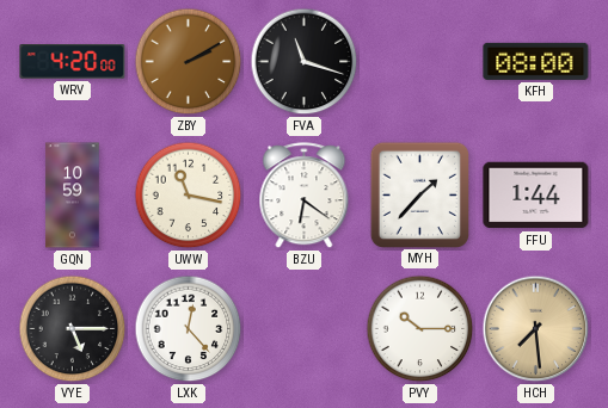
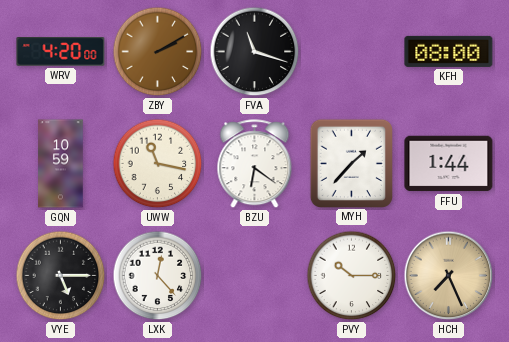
HCH: 7:29 -> 7:26
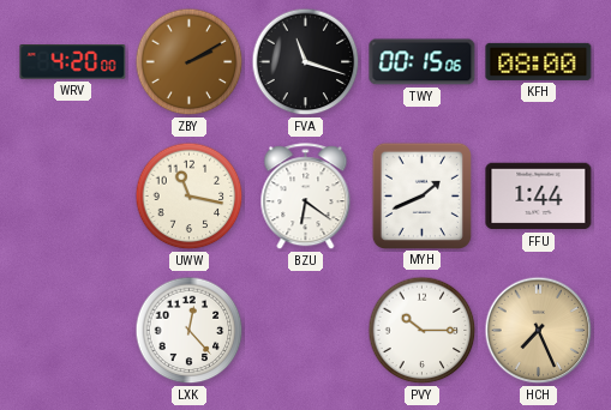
TWY: none -> 00:15
GQN: 10:59 -> none
MYH: 1:37 -> 1:41
VYE: 5:15 -> none
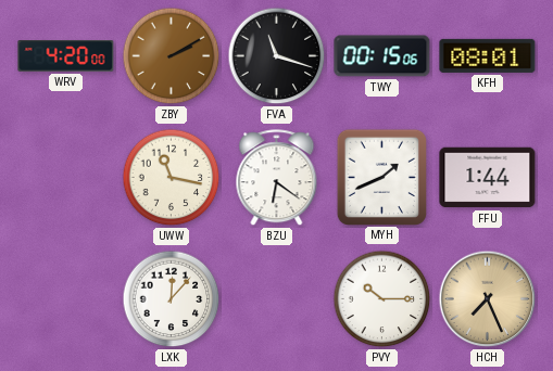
KFH: 08:00 -> 08:01
LXK: 12:23 -> 12:07
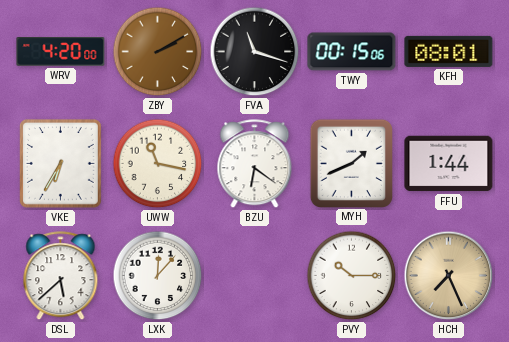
VKE: none -> 6:35
DSL: none -> 5:38
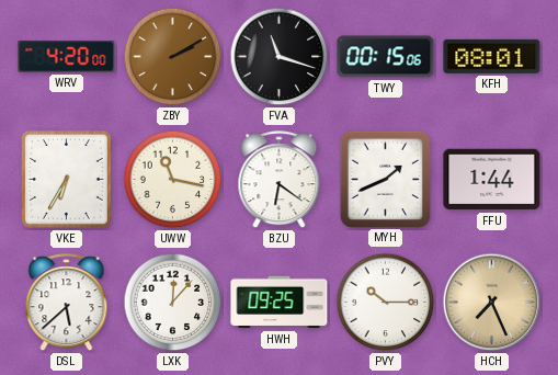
HWH: none -> 09:25
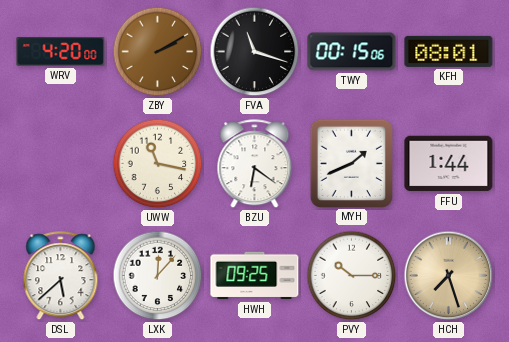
VKE: 6:35 -> none
HCH: 7:26 -> 7:27
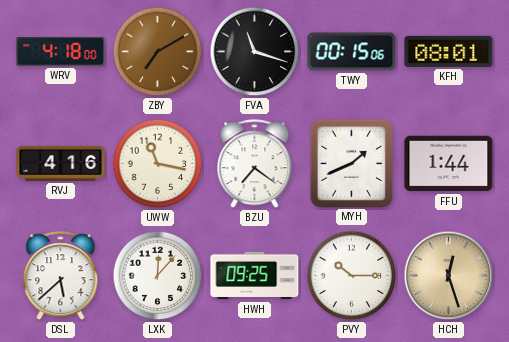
WRV: 4:20 -> 4:18
ZBY: 2:10 -> 7:10
RVJ: none -> 4:16
BZU: 6:21 -> 7:21
HCH: 7:27 -> 12:27
